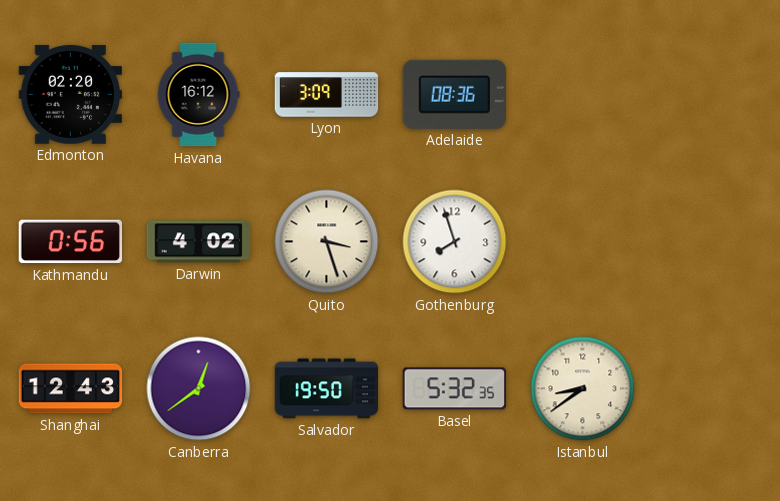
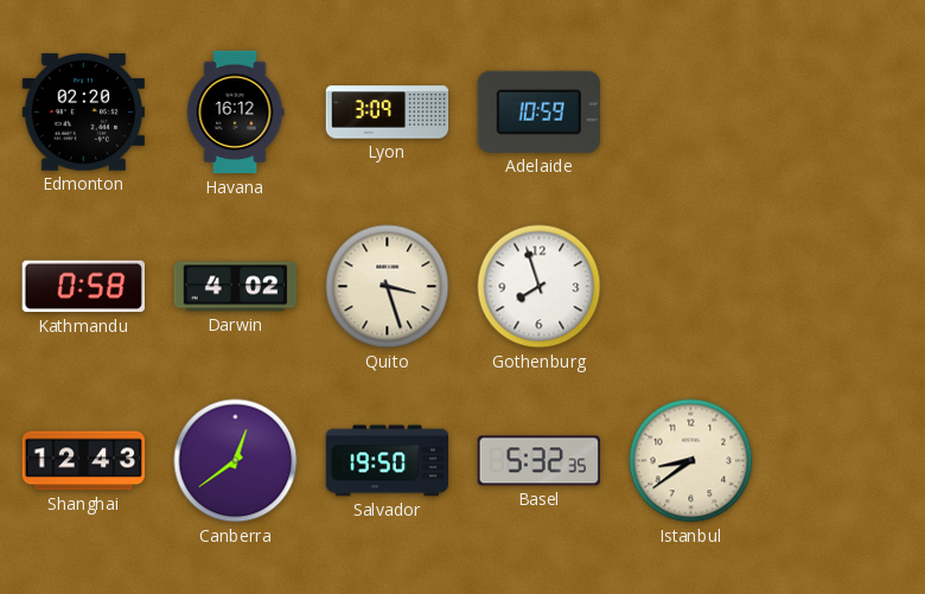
Adelaide: 08:36 -> 10:59
Kathmandu: 0:56 -> 0:58
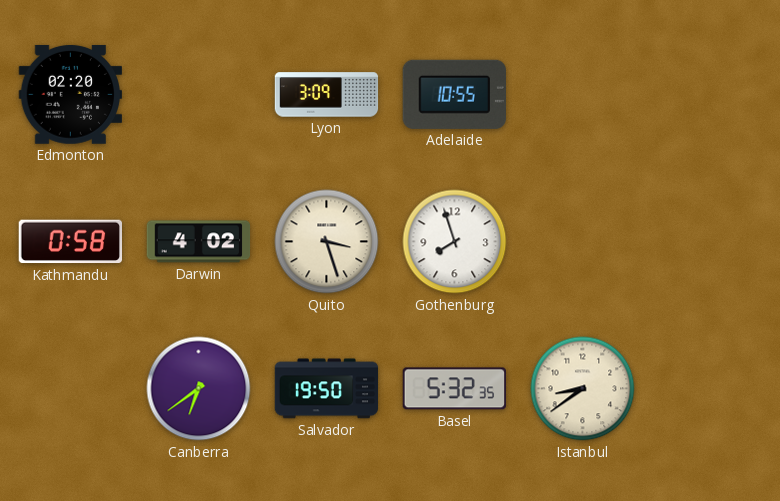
Havana: 16:12 -> none
Adelaide: 10:59 -> 10:55
Shanghai: 12:43 -> none
Canberra: 12:39 -> 6:39
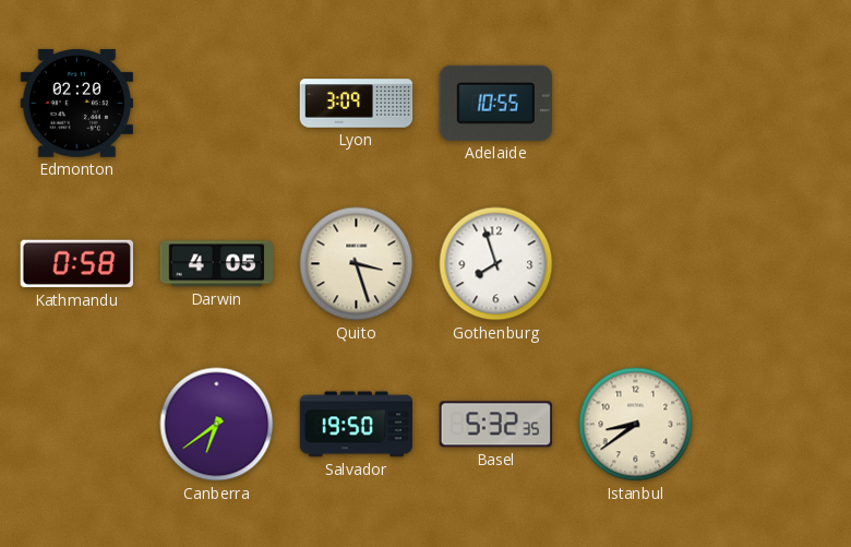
Darwin: 4:02 -> 4:05
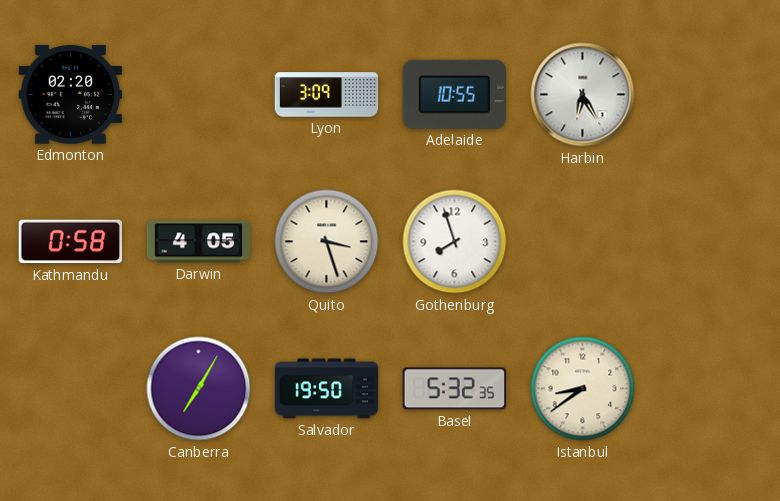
Harbin: none -> 6:25
Canberra: 6:39 -> 7:05
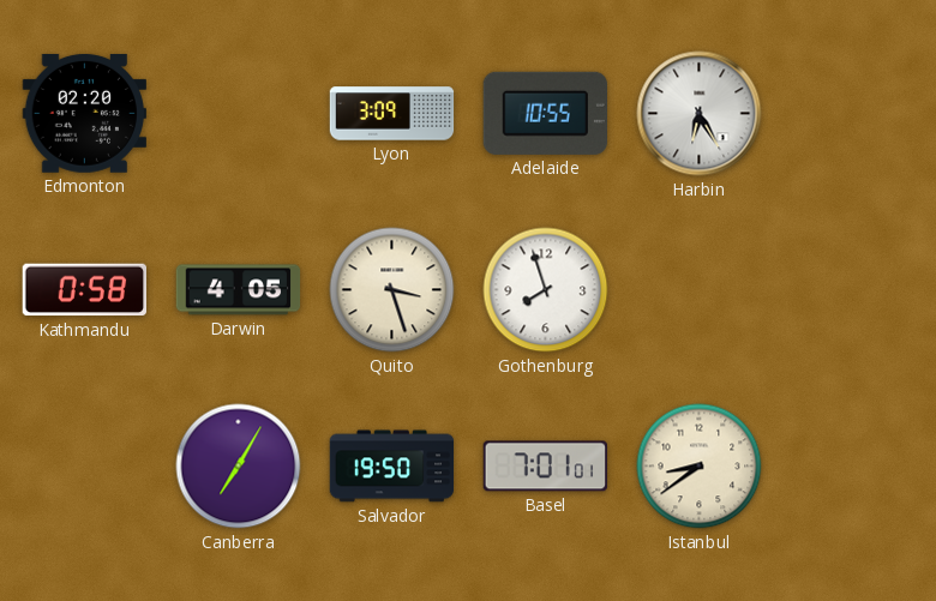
Basel: 5:32 -> 7:01
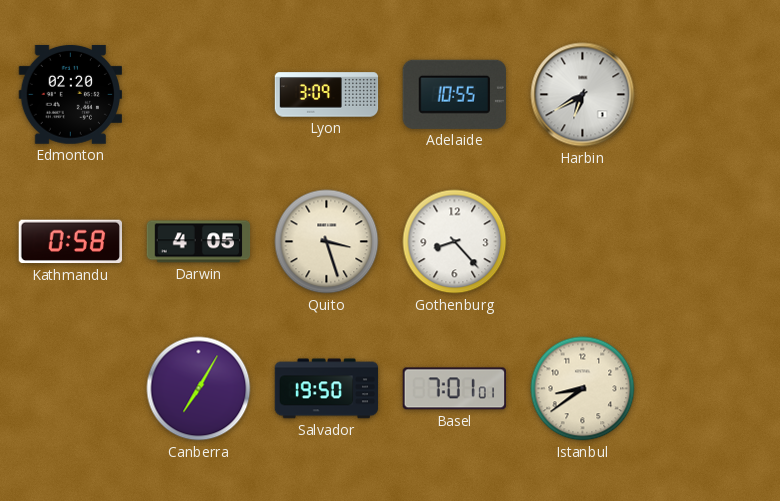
Harbin: 6:25 -> 6:40
Gothenburg: 7:57 -> 8:23
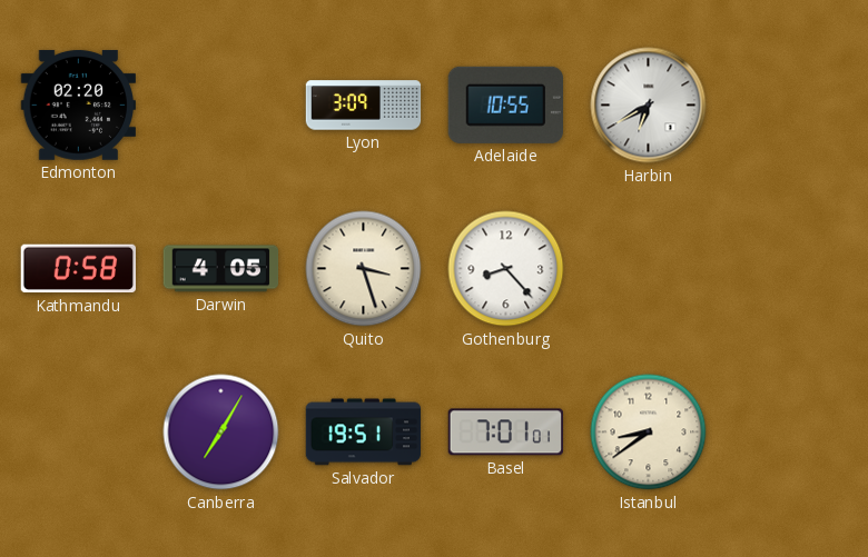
Salvador: 19:50 -> 19:51
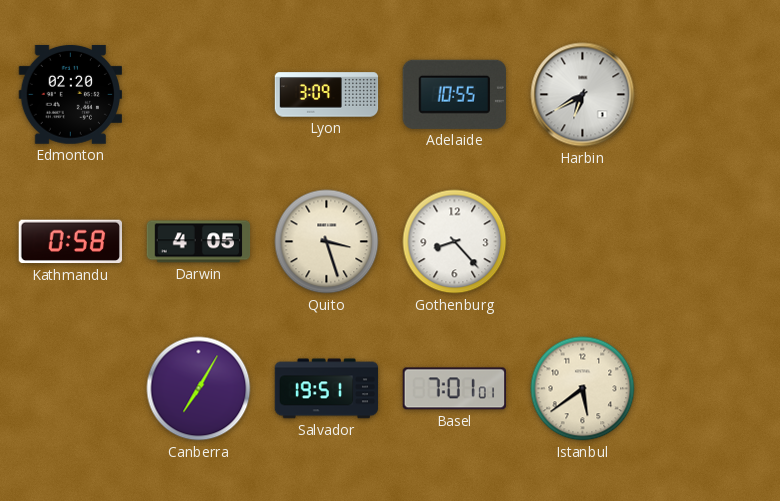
Istanbul: 8:39 -> 5:39
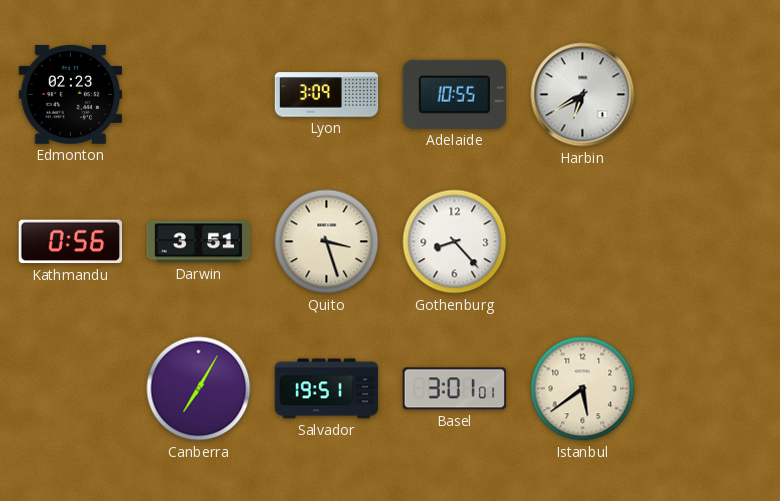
Edmonton: 02:20 -> 02:23
Kathmandu: 0:58 -> 0:56
Darwin: 4:05 -> 3:51
Basel: 7:01 -> 3:01
